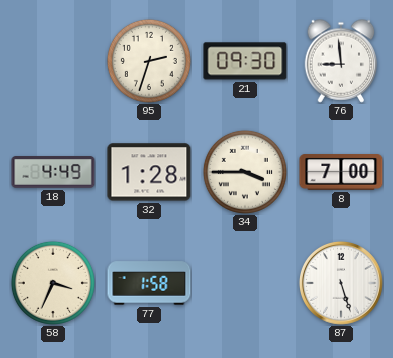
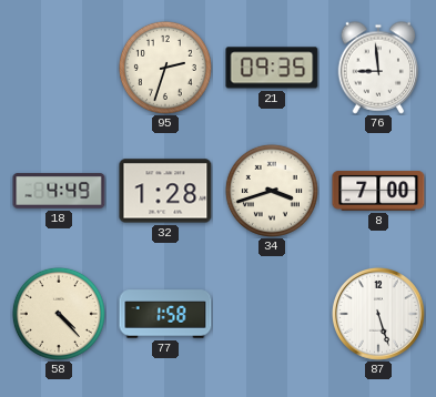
21: 09:30 -> 09:35
34: 3:45 -> 3:42
58: 3:34 -> 4:23
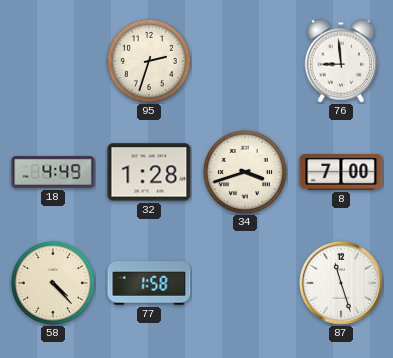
21: 09:35 -> none
87: 5:27 -> 11:27
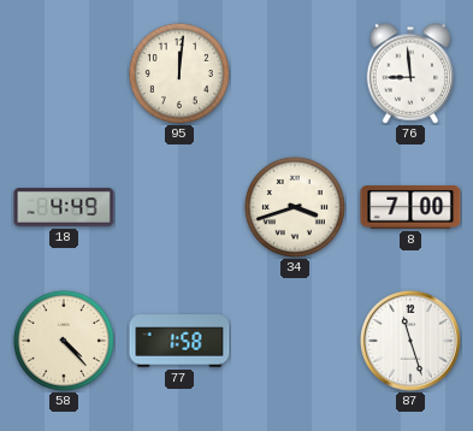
95: 2:33 -> 12:01
32: 1:28 -> none
